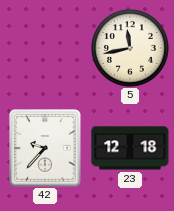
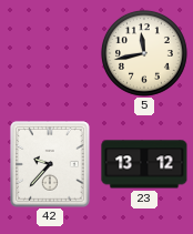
23: 12:18 -> 13:12
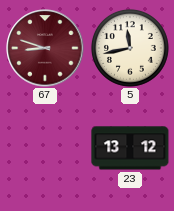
67: none -> 8:48
42: 9:37 -> none
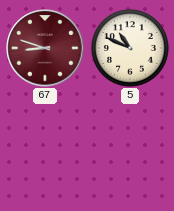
5: 11:43 -> 10:49
23: 13:12 -> none
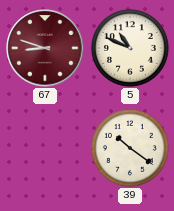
39: none -> 10:21
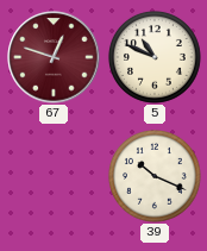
67: 8:48 -> 12:48
39: 10:21 -> 10:19
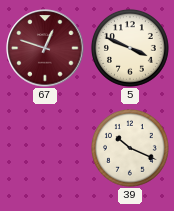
5: 10:49 -> 3:49
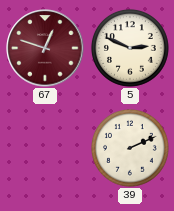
5: 3:49 -> 2:49
39: 10:19 -> 2:11
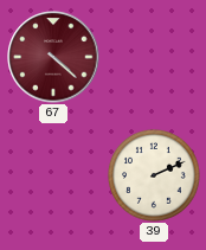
67: 12:48 -> 4:22
5: 2:49 -> none
